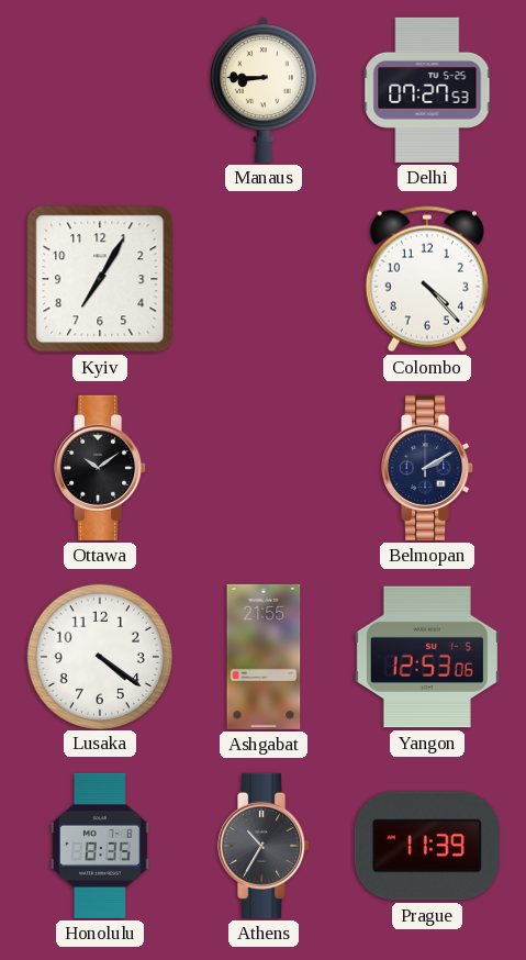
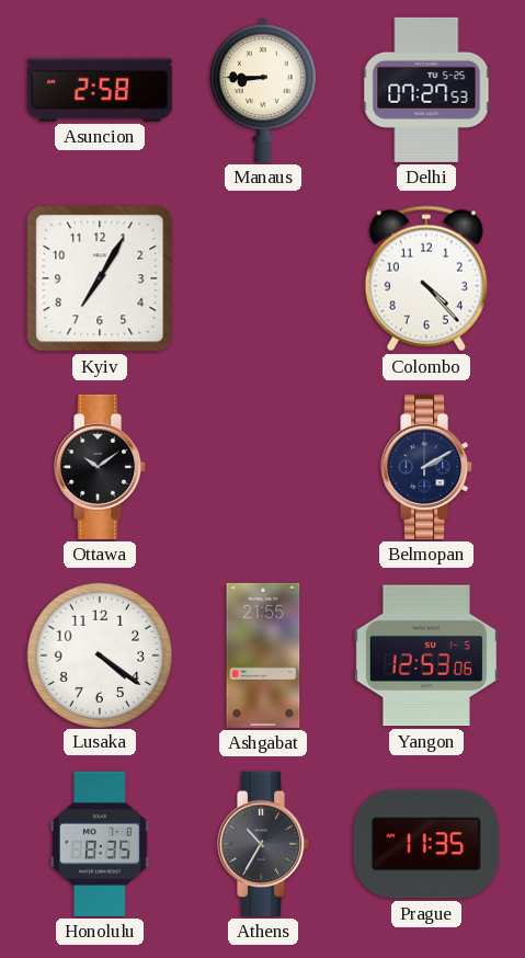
Asuncion: none -> 2:58
Prague: 11:39 -> 11:35
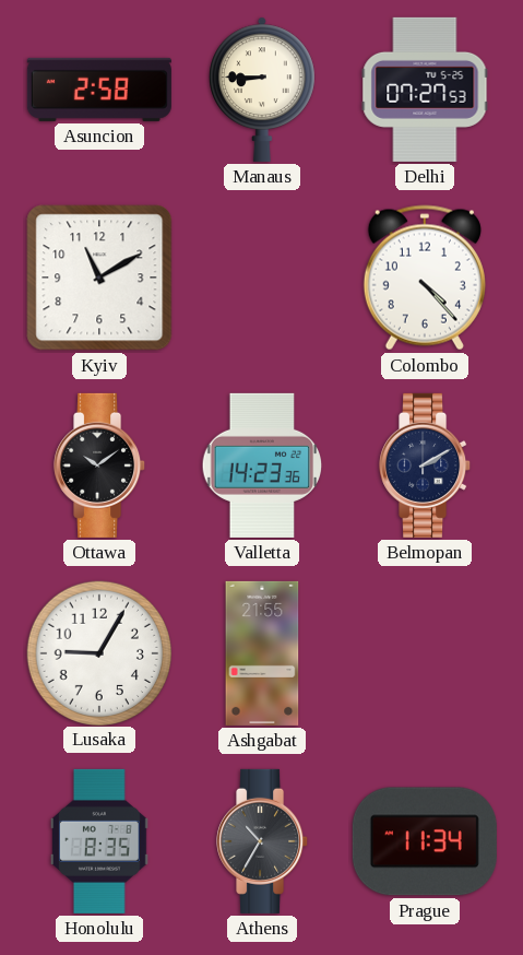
Kyiv: 7:05 -> 11:10
Valletta: none -> 14:23
Lusaka: 4:21 -> 9:05
Yangon: 12:53 -> none
Prague: 11:35 -> 11:34
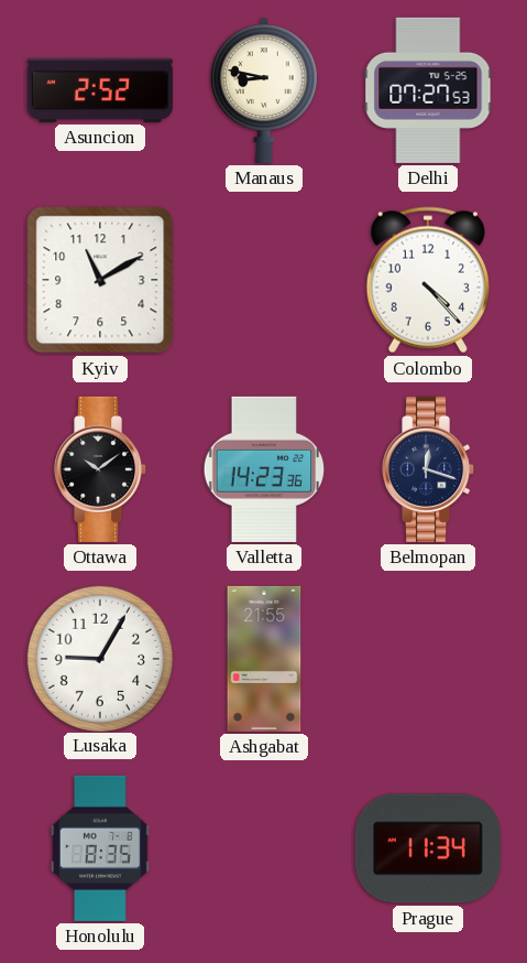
Asuncion: 2:58 -> 2:52
Manaus: 8:45 -> 8:47
Belmopan: 2:10 -> 12:18
Athens: 10:35 -> none
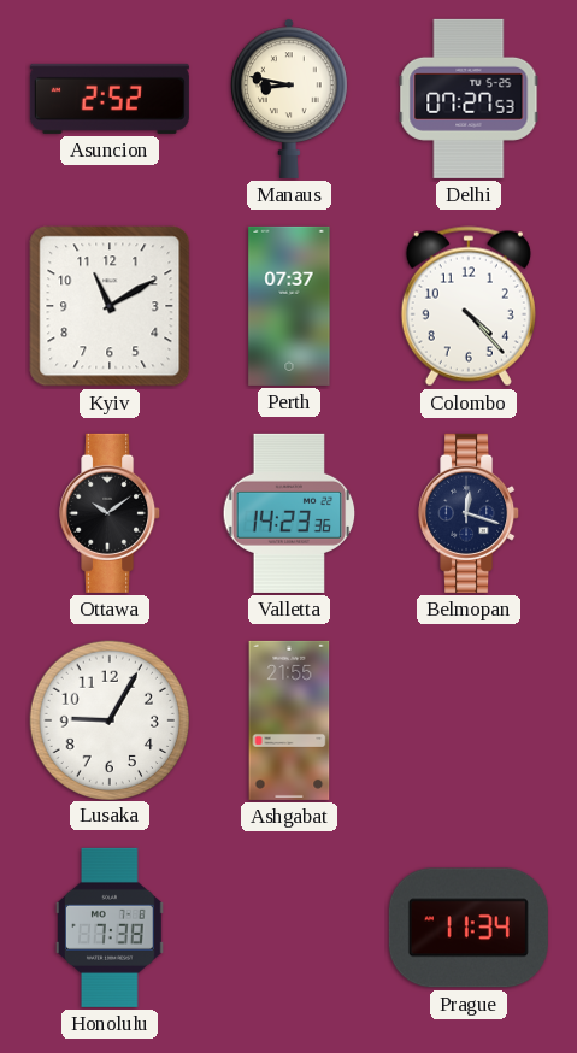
Perth: none -> 07:37
Honolulu: 8:35 -> 7:38
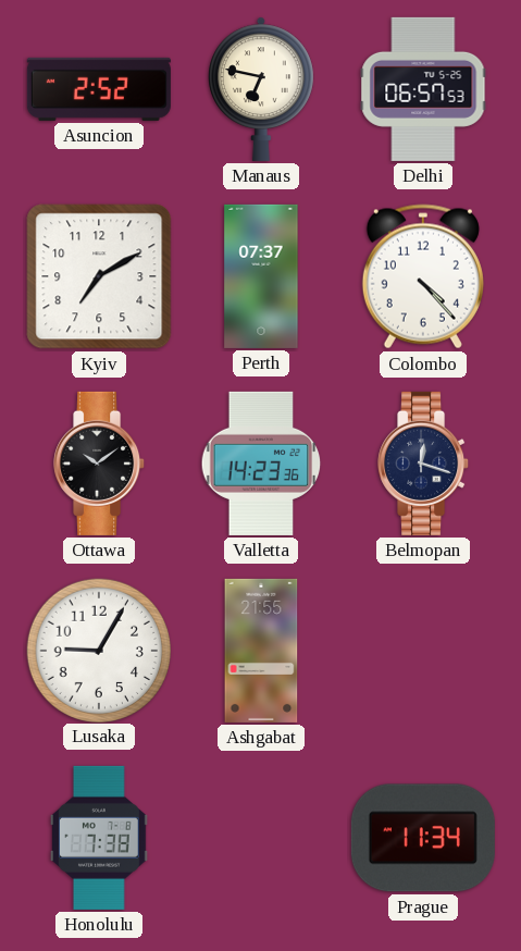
Manaus: 8:47 -> 6:47
Delhi: 07:27 -> 06:57
Kyiv: 11:10 -> 7:10
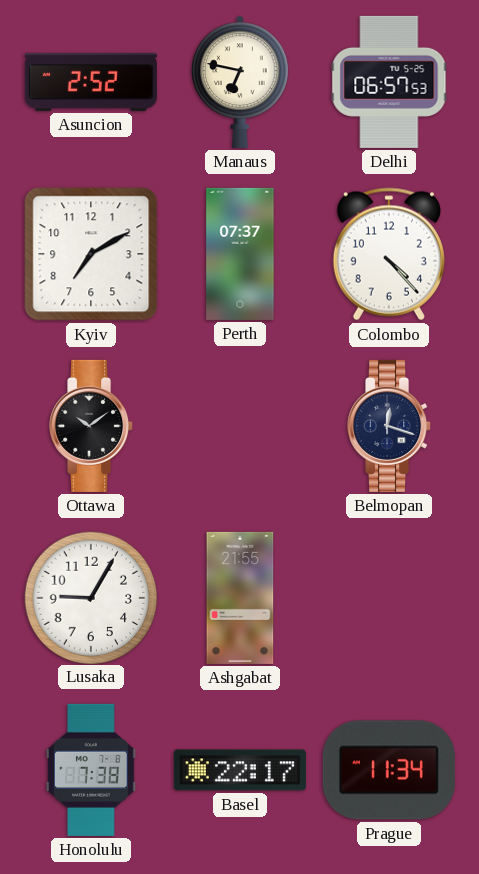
Valletta: 14:23 -> none
Basel: none -> 22:17
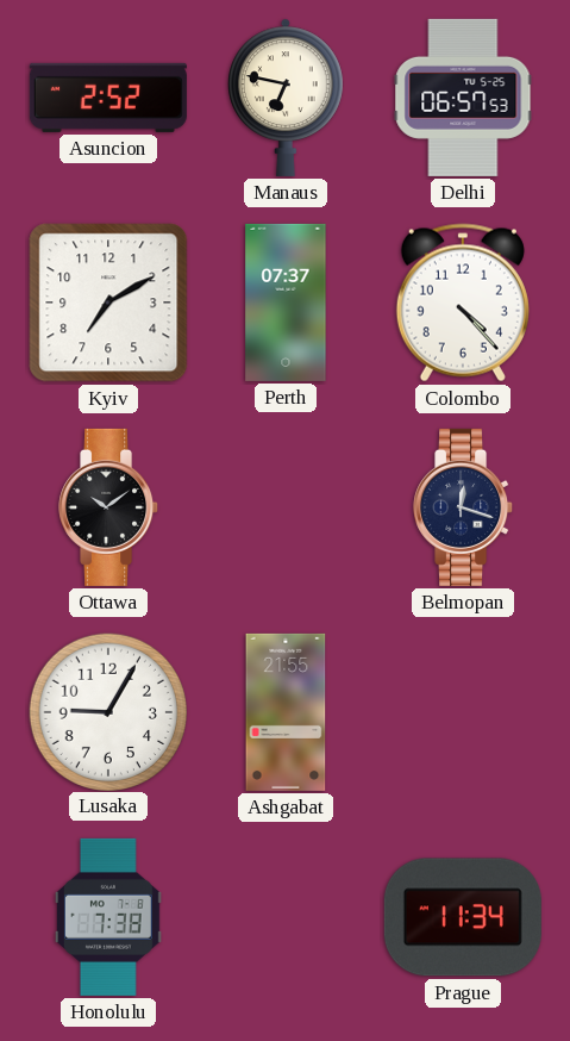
Basel: 22:17 -> none
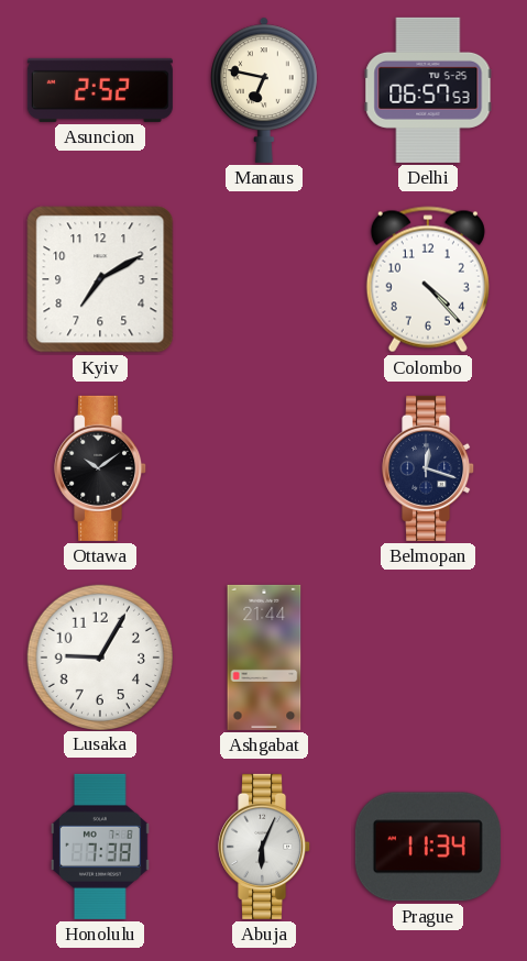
Perth: 07:37 -> none
Ashgabat: 21:55 -> 21:44
Abuja: none -> 6:04
